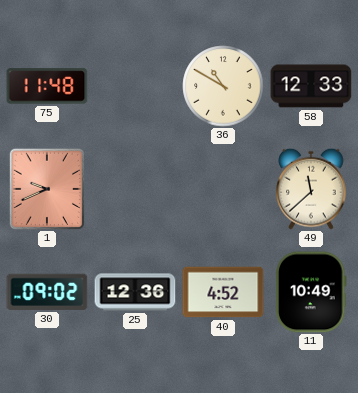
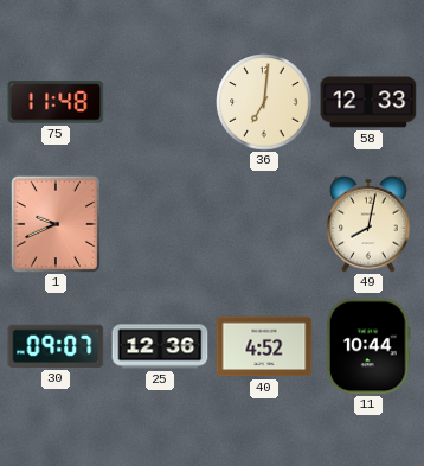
36: 10:50 -> 7:01
49: 11:38 -> 8:02
30: 09:02 -> 09:07
11: 10:49 -> 10:44
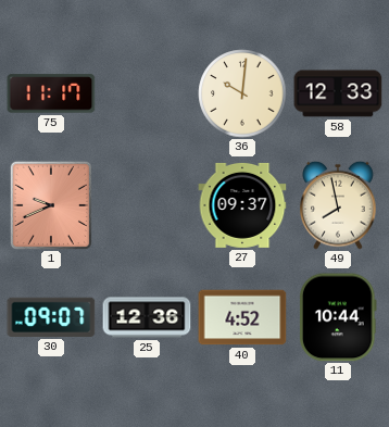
75: 11:48 -> 11:17
36: 7:01 -> 10:01
27: none -> 09:37
49: 8:02 -> 7:58
